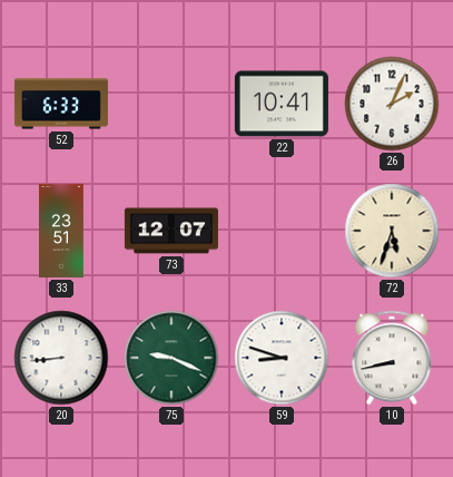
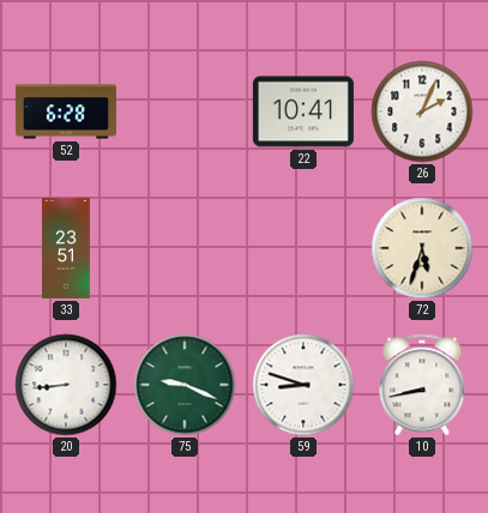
52: 6:33 -> 6:28
73: 12:07 -> none
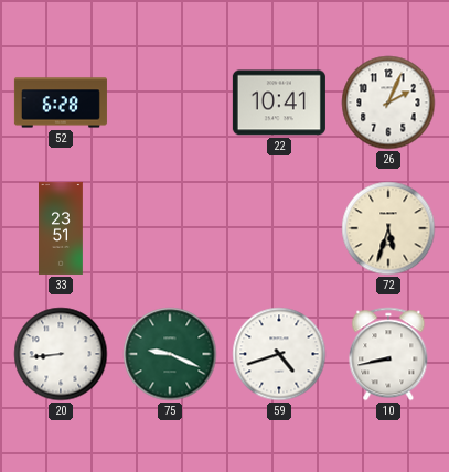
59: 8:48 -> 4:42
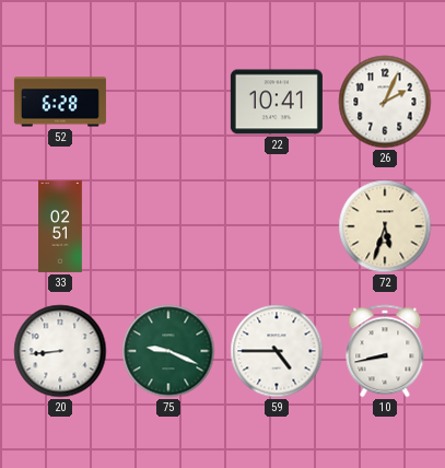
33: 23:51 -> 02:51
59: 4:42 -> 4:45
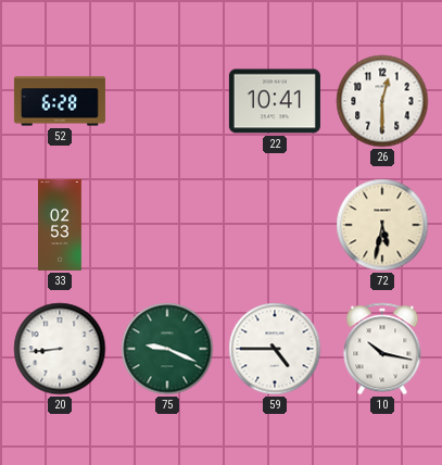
26: 2:04 -> 12:30
33: 02:51 -> 02:53
72: 5:33 -> 5:32
10: 8:43 -> 10:17
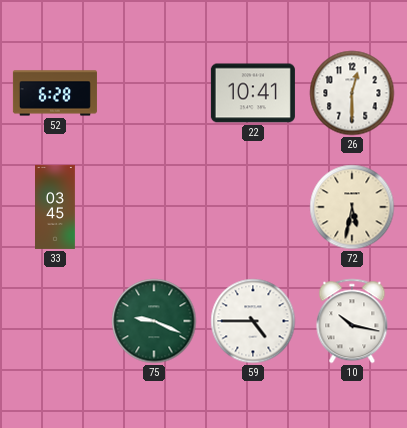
33: 02:53 -> 03:45
20: 8:44 -> none
